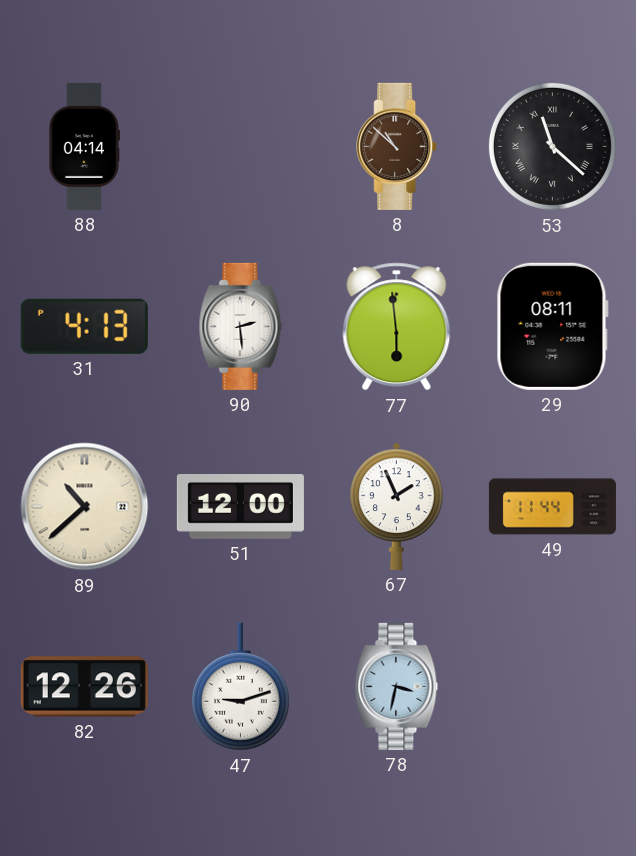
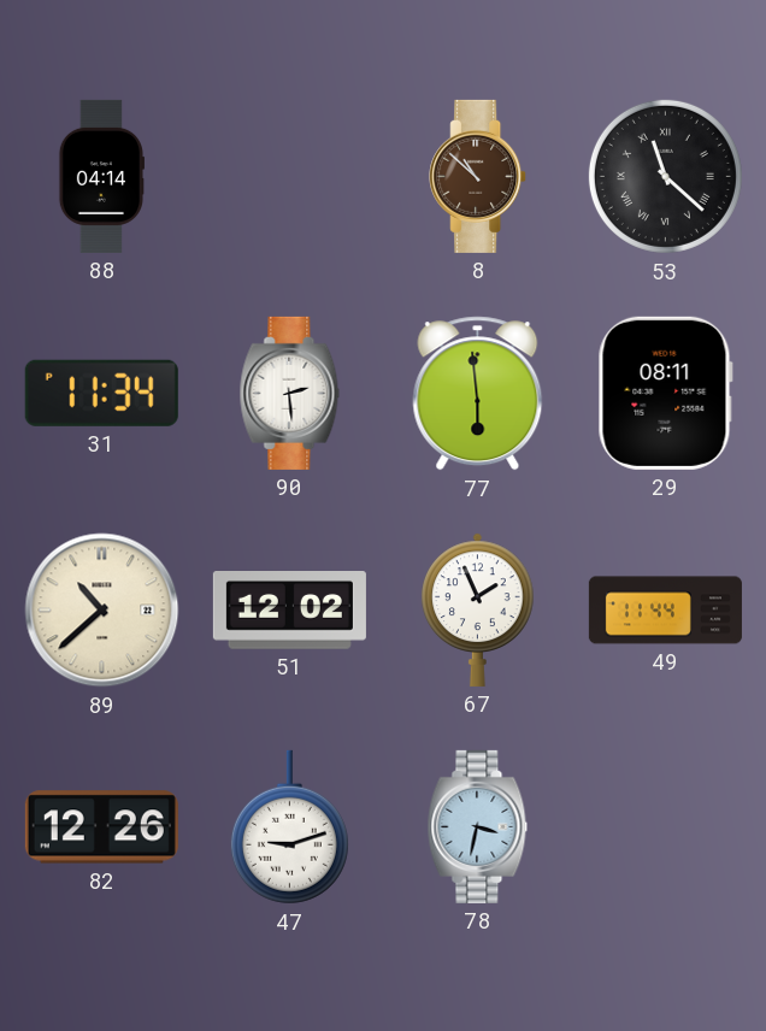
31: 4:13 -> 11:34
51: 12:00 -> 12:02
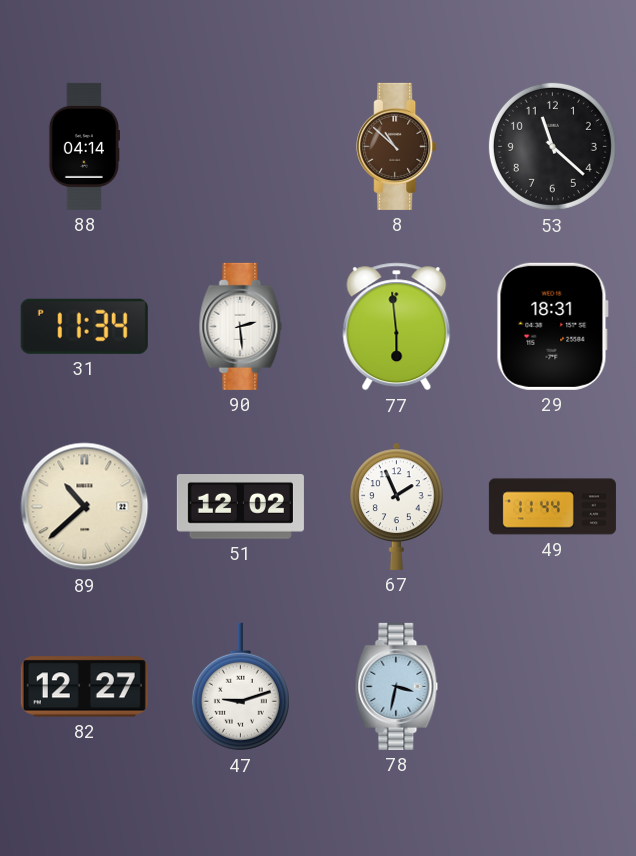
53 numerals: Roman -> Arabic
29: 08:11 -> 18:31
82: 12:26 -> 12:27
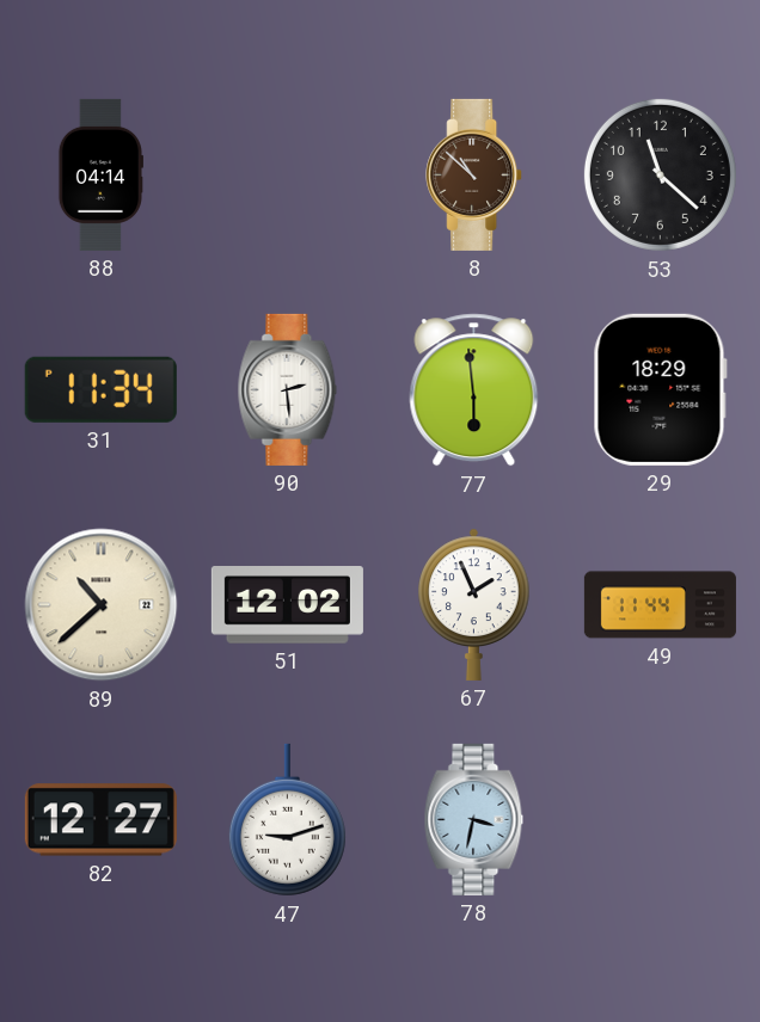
29: 18:31 -> 18:29
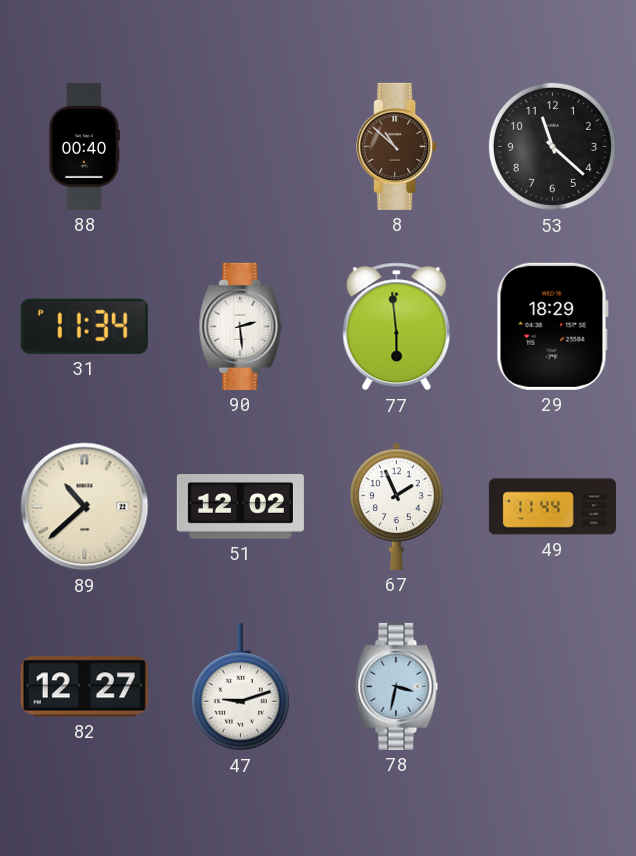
88: 04:14 -> 00:40
